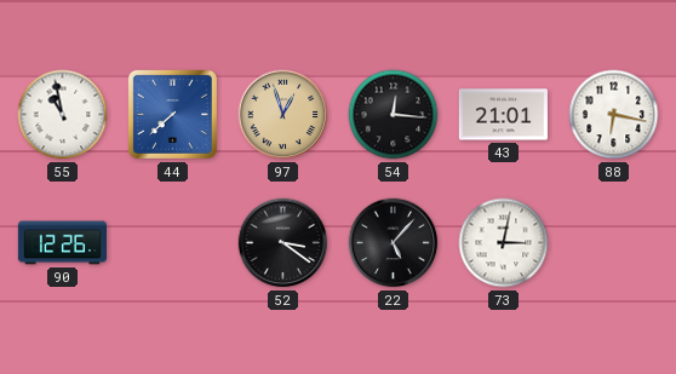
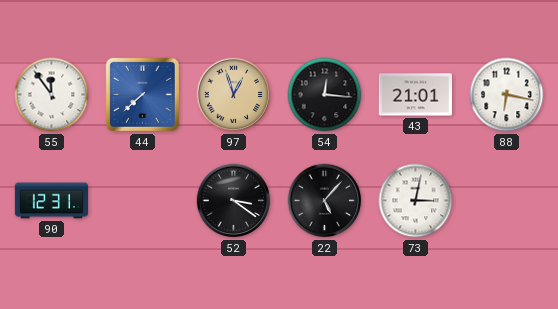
55: 10:58 -> 11:54
90: 12:26 -> 12:31
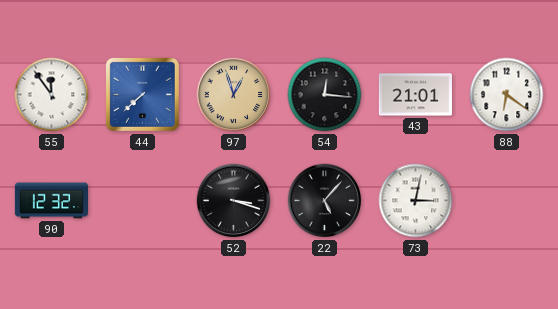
88: 6:17 -> 6:21
90: 12:31 -> 12:32
52: 3:21 -> 3:18
